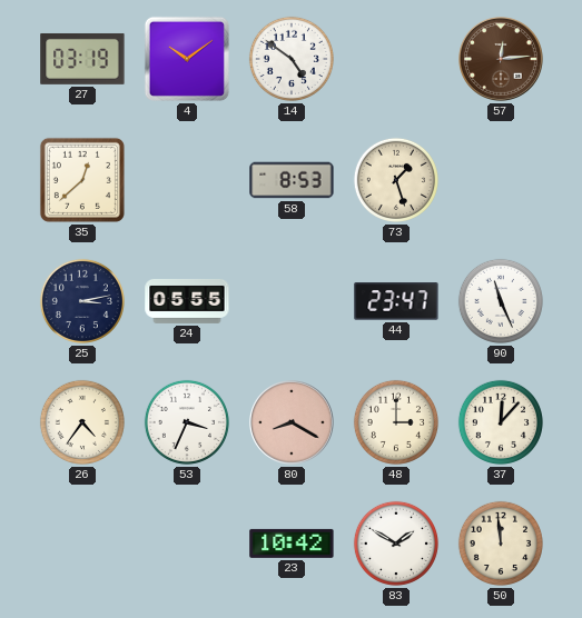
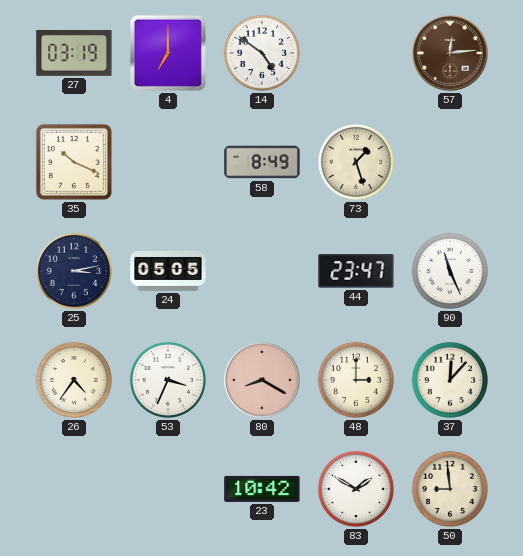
4: 10:09 -> 7:00
35: 12:38 -> 10:19
58: 8:53 -> 8:49
24: 05:55 -> 05:05
50: 11:59 -> 8:59
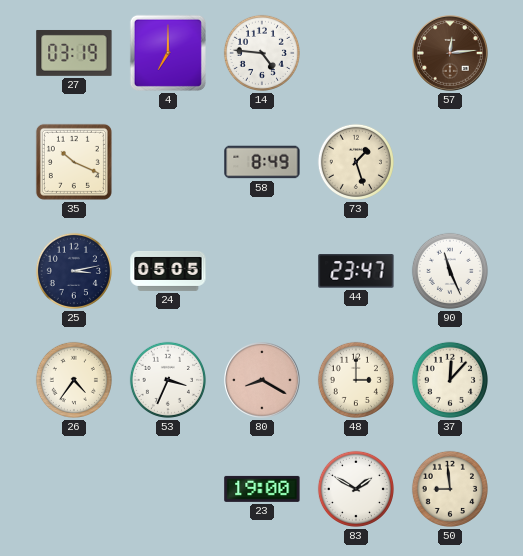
14: 4:51 -> 4:46
23: 10:42 -> 19:00
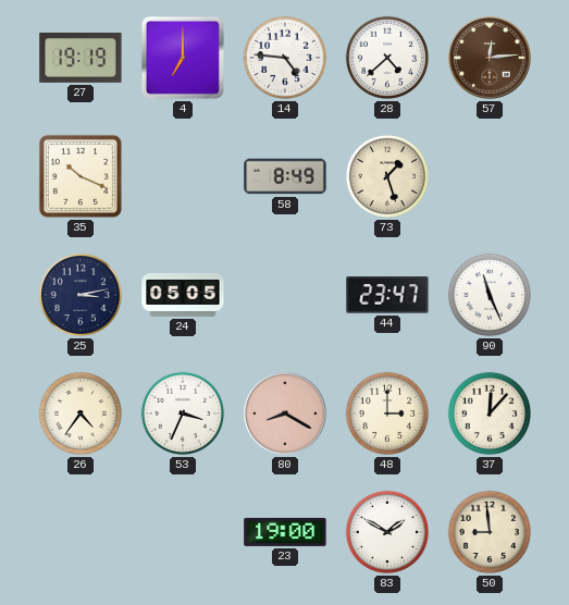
27: 03:19 -> 19:19
28: none -> 4:38
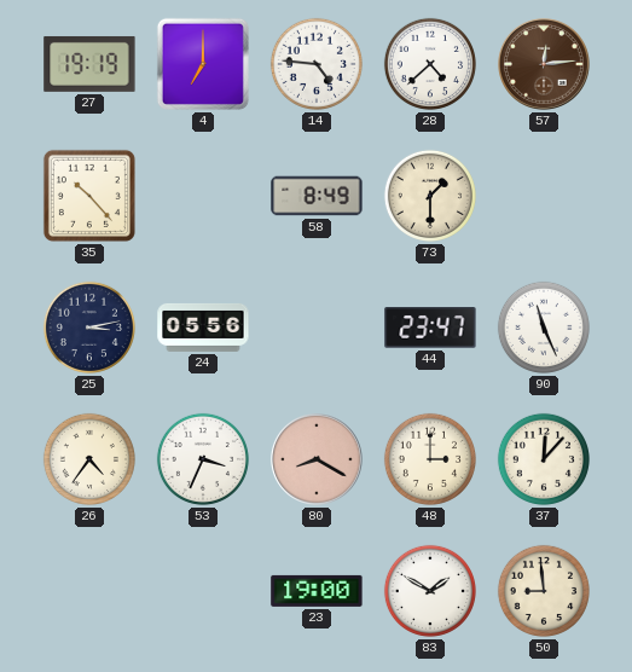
35: 10:19 -> 10:23
73: 1:27 -> 1:30
24: 05:05 -> 05:56
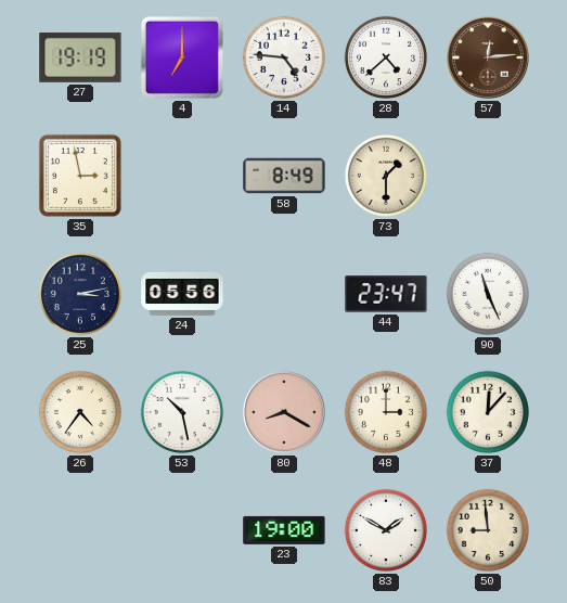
35: 10:23 -> 2:58
53: 3:34 -> 10:28
